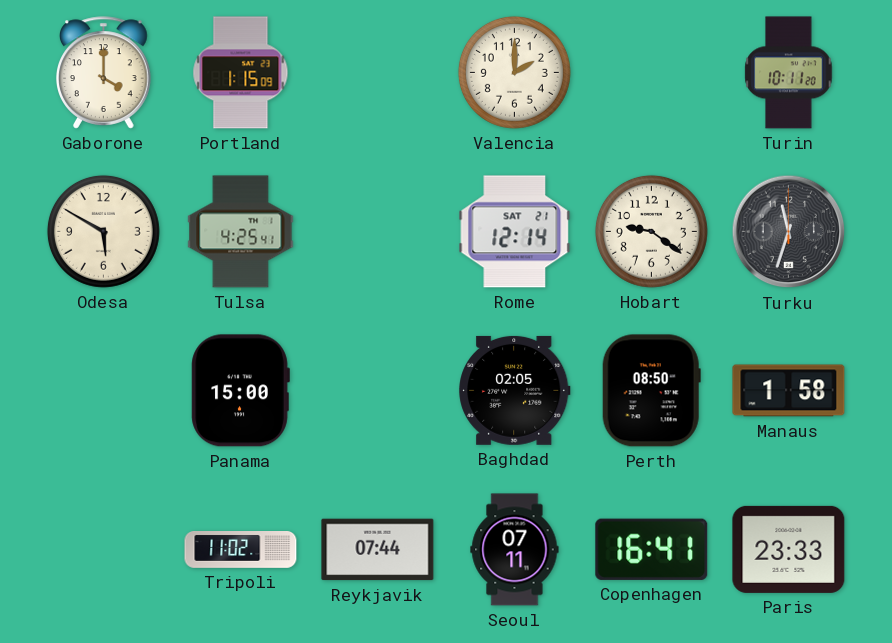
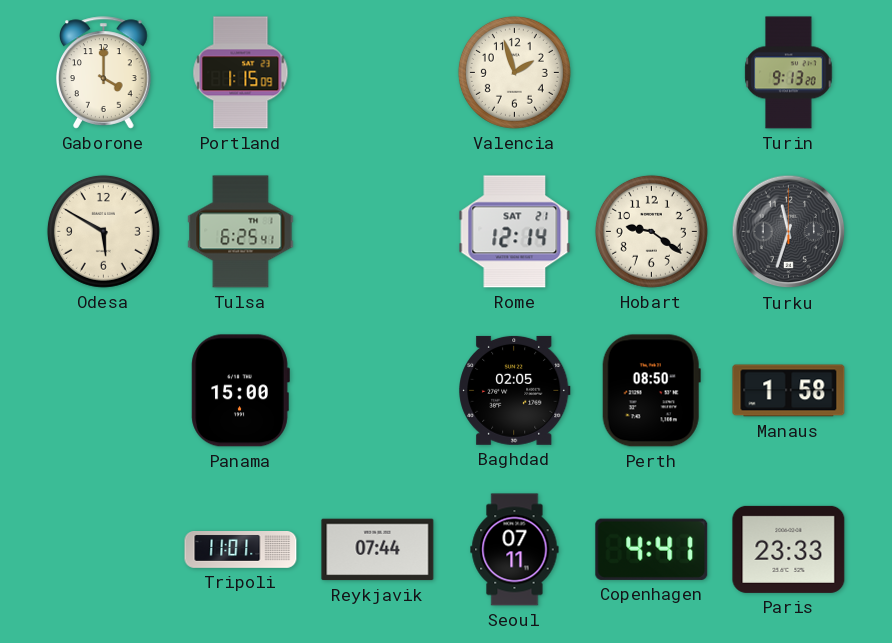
Valencia: 2:00 -> 1:57
Turin: 10:11 -> 9:13
Tulsa: 4:25 -> 6:25
Tripoli: 11:02 -> 11:01
Copenhagen: 16:41 -> 4:41
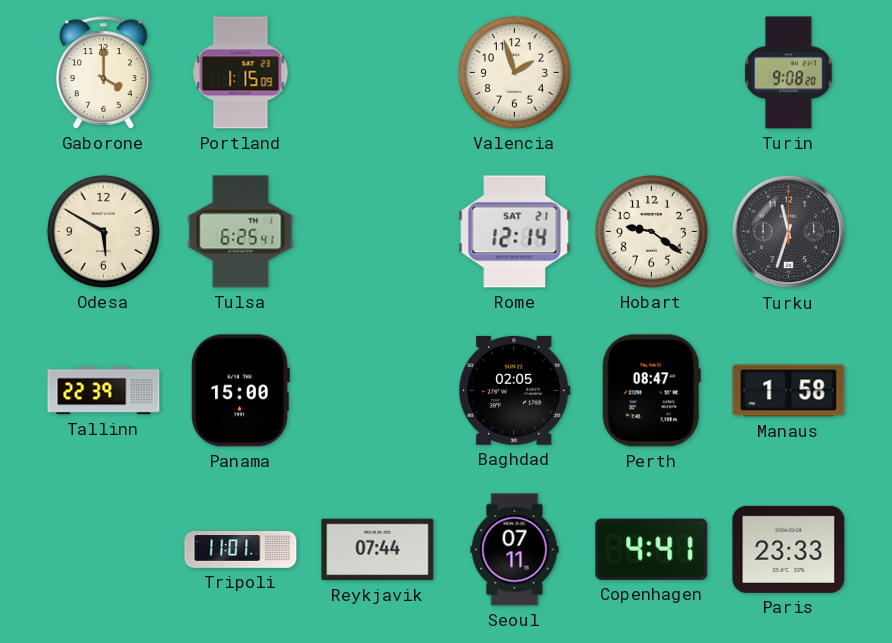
Turin: 9:13 -> 9:08
Tallinn: none -> 22:39
Perth: 08:50 -> 08:47
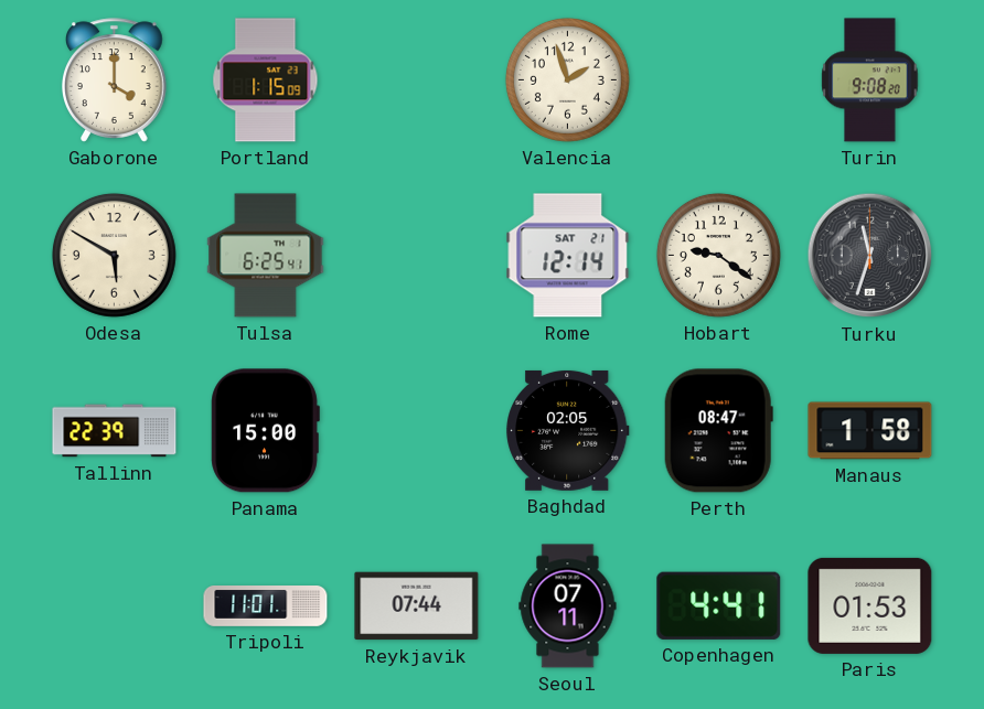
Paris: 23:33 -> 01:53
